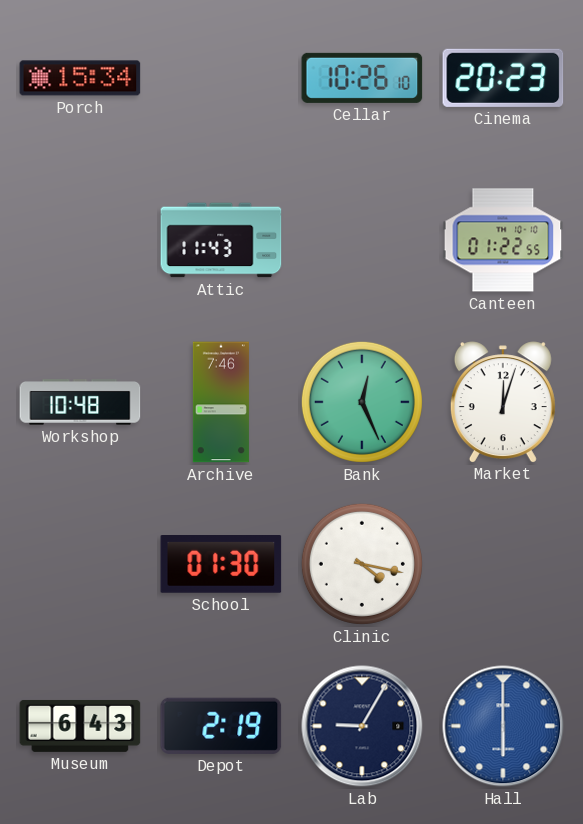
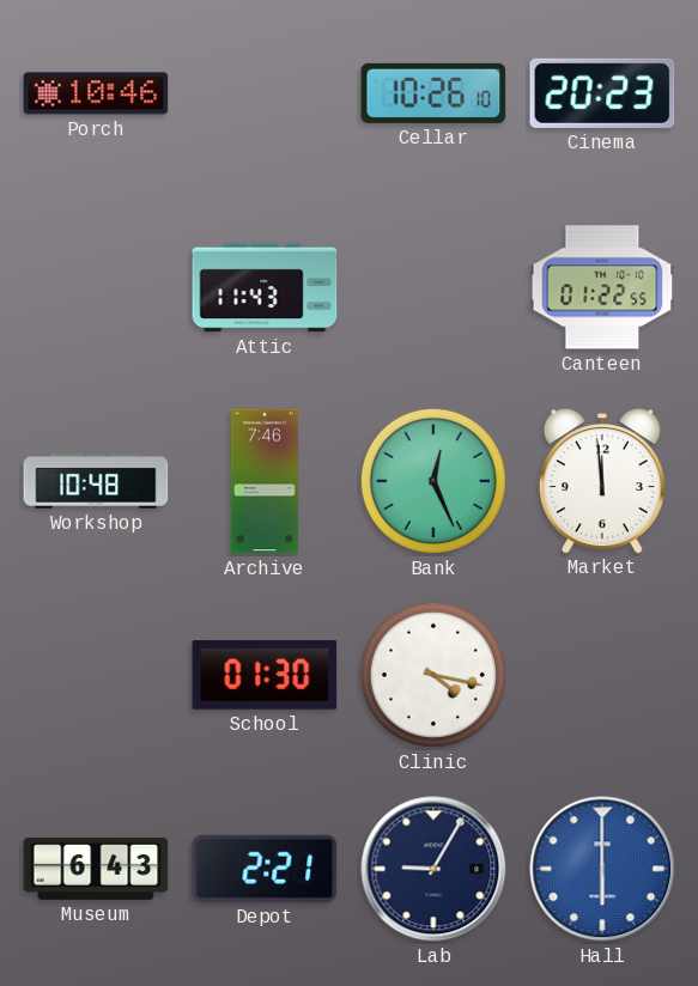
Porch: 15:34 -> 10:46
Market: 12:03 -> 11:59
Depot: 2:19 -> 2:21
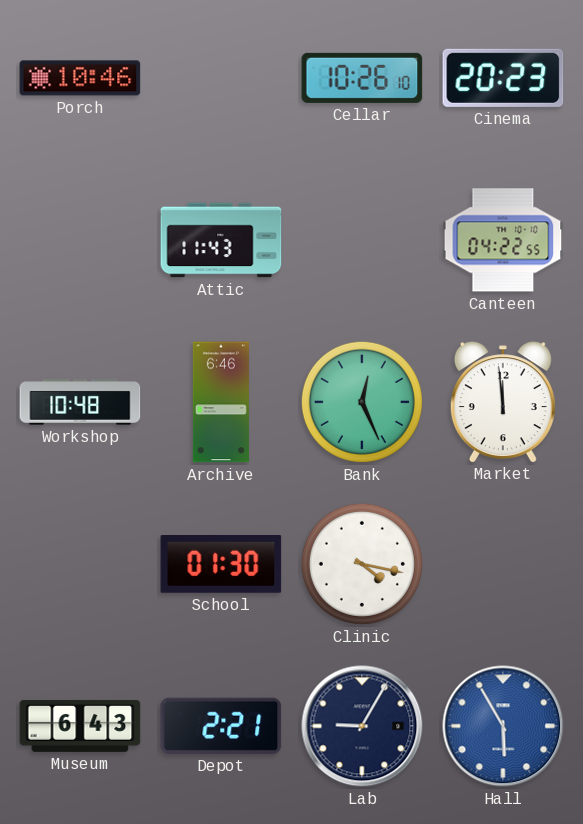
Canteen: 01:22 -> 04:22
Archive: 7:46 -> 6:46
Hall: 6:00 -> 5:55
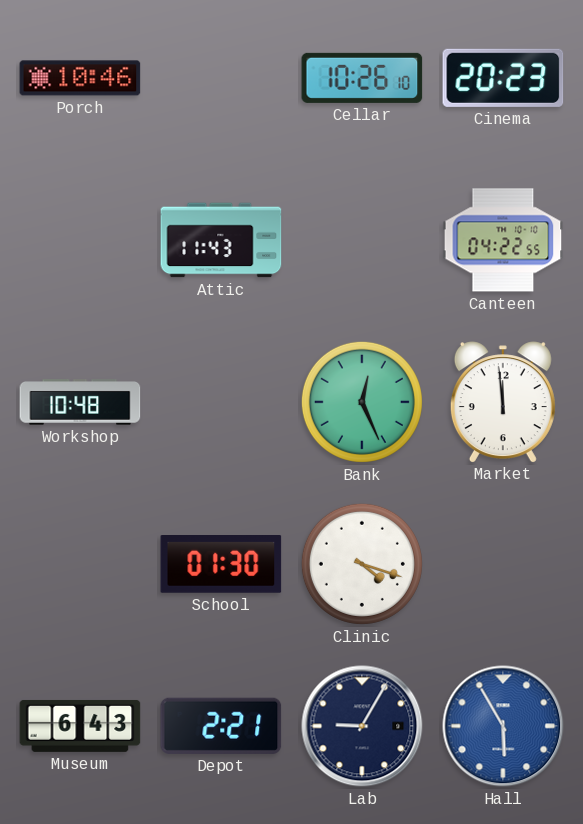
Archive: 6:46 -> none
Clinic: 4:17 -> 4:18
